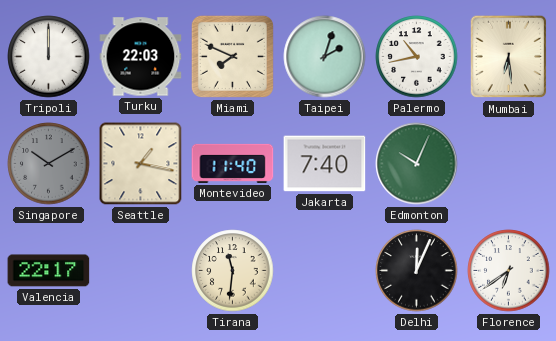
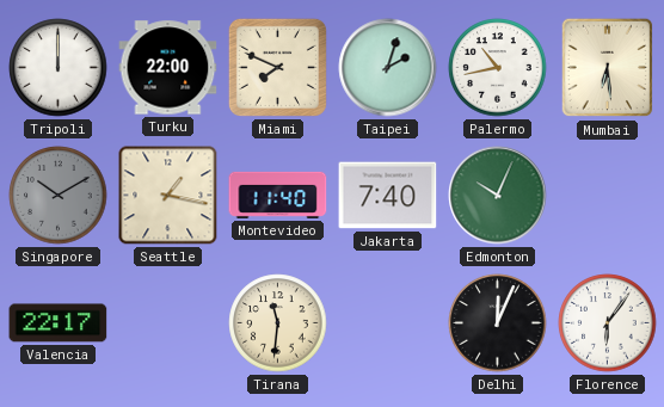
Turku: 22:03 -> 22:00
Florence: 6:39 -> 6:06
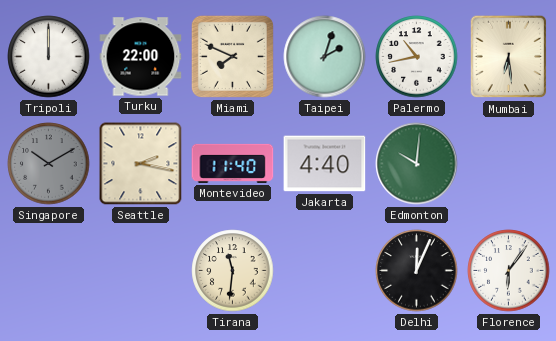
Seattle: 1:17 -> 2:17
Jakarta: 7:40 -> 4:40
Edmonton: 10:04 -> 10:01
Valencia: 22:17 -> none
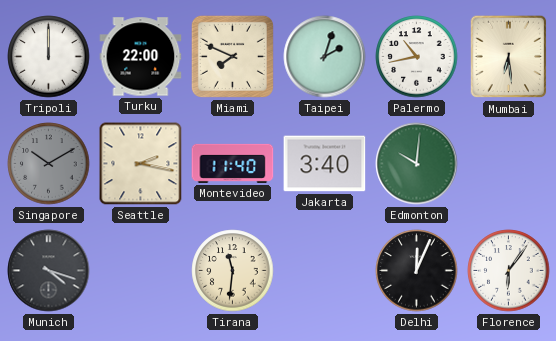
Jakarta: 4:40 -> 3:40
Munich: none -> 4:18
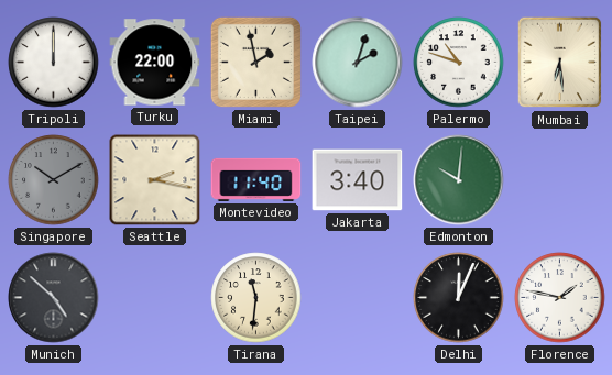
Miami: 7:49 -> 1:58
Palermo: 10:43 -> 10:48
Munich: 4:18 -> 4:52
Florence: 6:06 -> 1:47
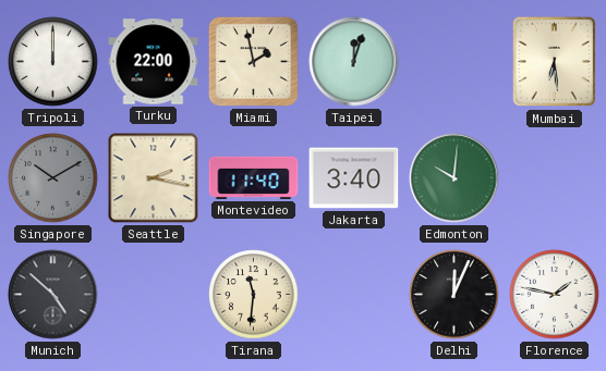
Taipei: 2:03 -> 12:03
Palermo: 10:48 -> none
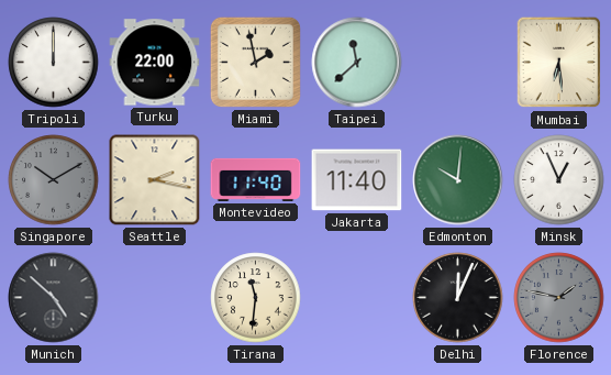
Taipei: 12:03 -> 11:38
Jakarta: 3:40 -> 11:40
Minsk: none -> 12:56
Florence dial: white -> grey
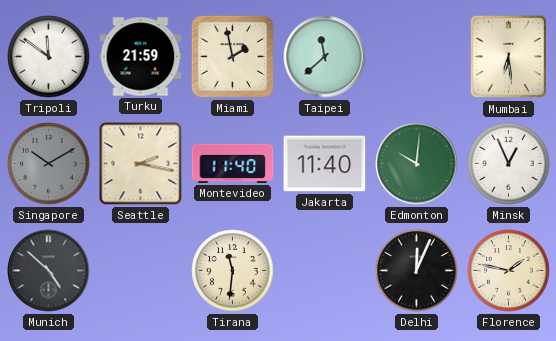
Tripoli: 12:00 -> 11:51
Turku: 22:00 -> 21:59
Florence dial: grey -> cream
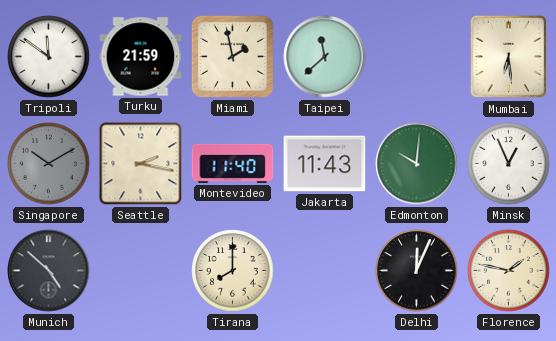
Jakarta: 11:40 -> 11:43
Tirana: 11:31 -> 8:00
